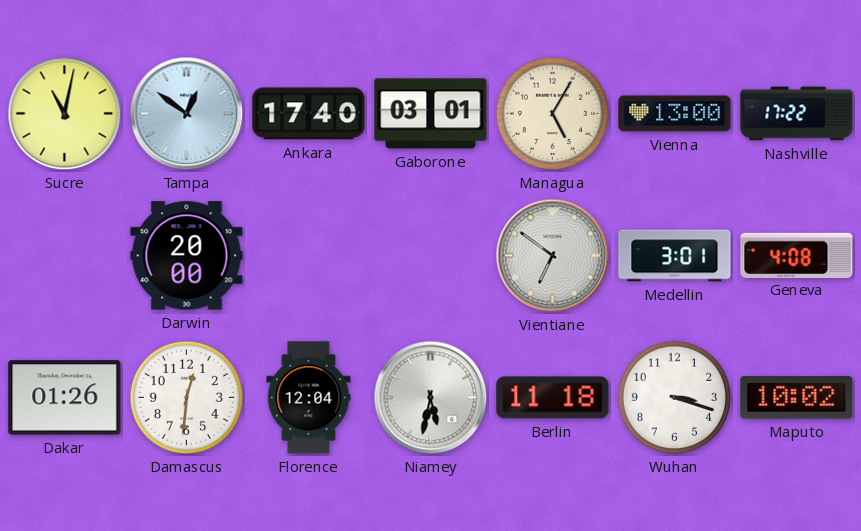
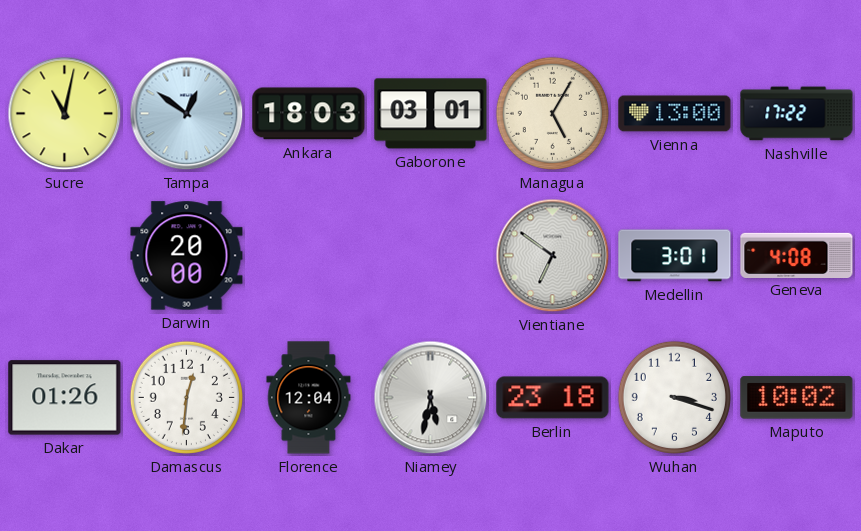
Ankara: 17:40 -> 18:03
Berlin: 11:18 -> 23:18
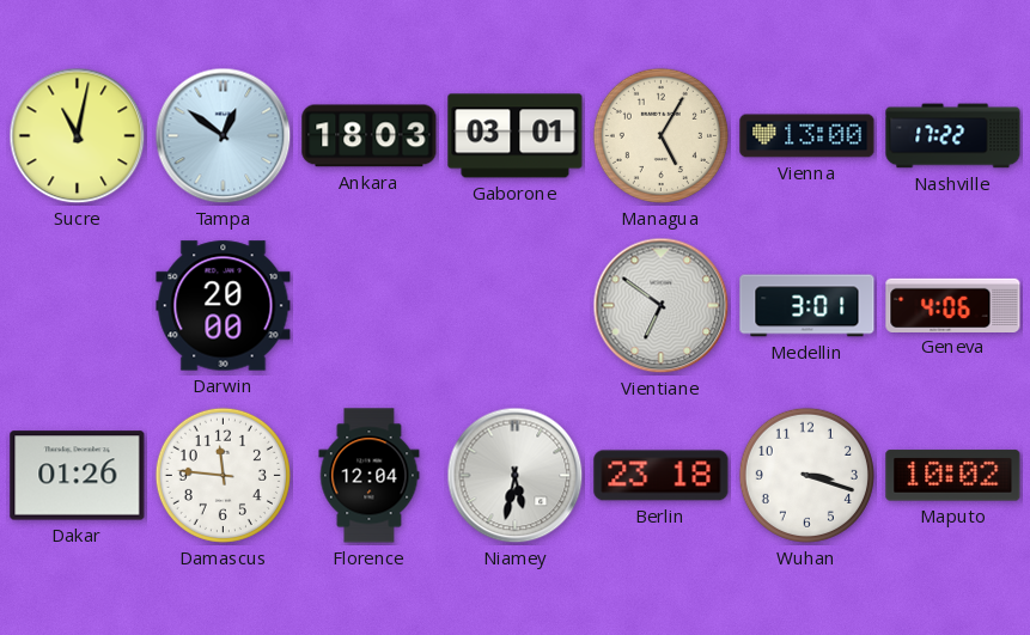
Geneva: 4:08 -> 4:06
Damascus: 12:31 -> 11:46
